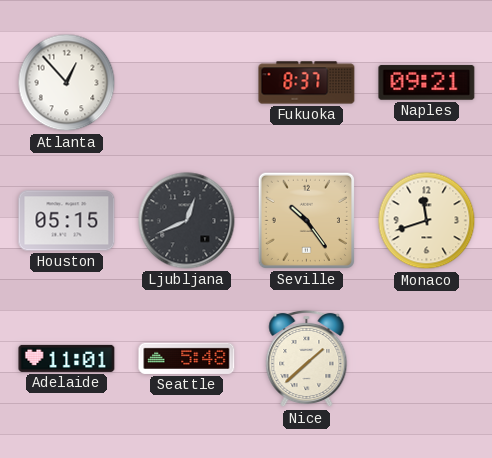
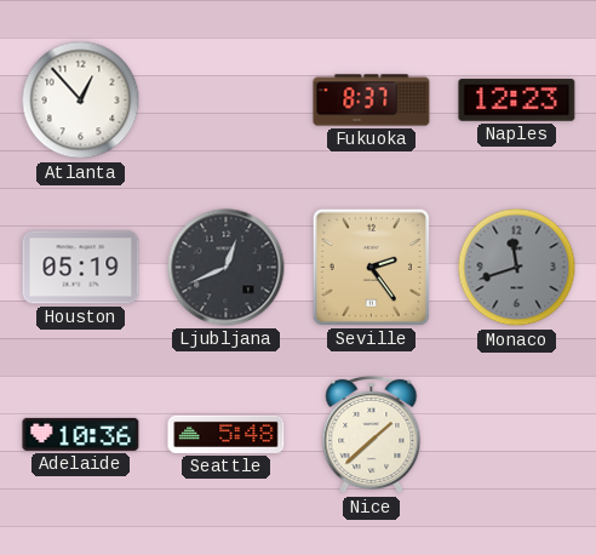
Naples: 09:21 -> 12:23
Houston: 05:15 -> 05:19
Seville: 10:24 -> 2:24
Monaco dial: cream -> grey
Adelaide: 11:01 -> 10:36
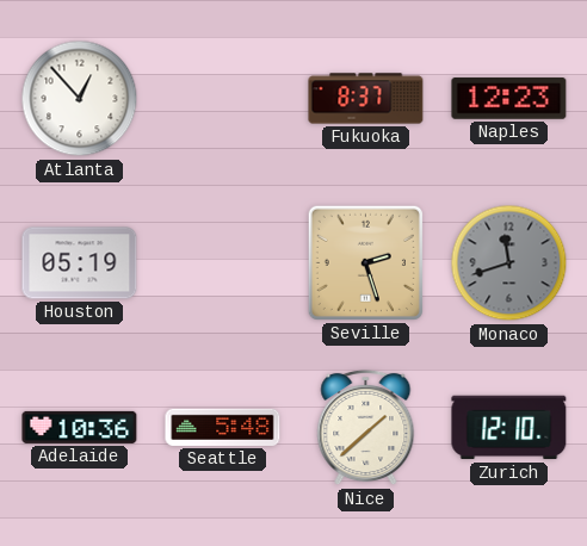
Ljubljana: 12:41 -> none
Seville: 2:24 -> 2:27
Zurich: none -> 12:10
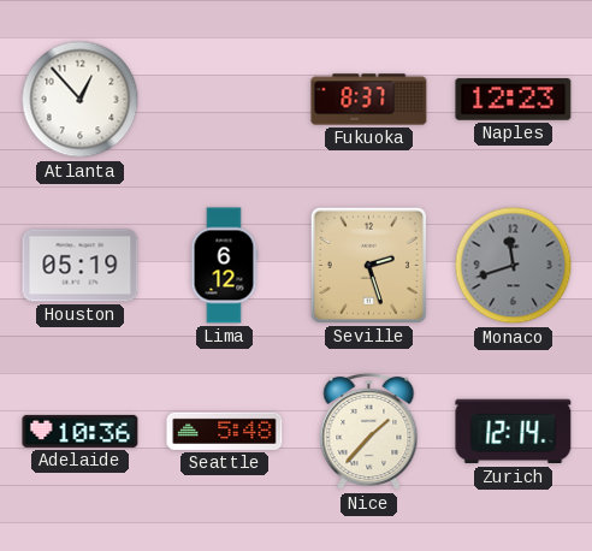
Lima: none -> 6:12
Nice: 1:38 -> 1:37
Zurich: 12:10 -> 12:14
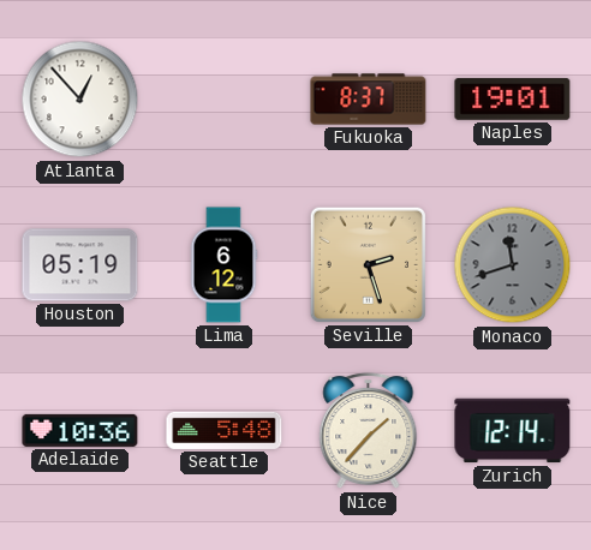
Naples: 12:23 -> 19:01
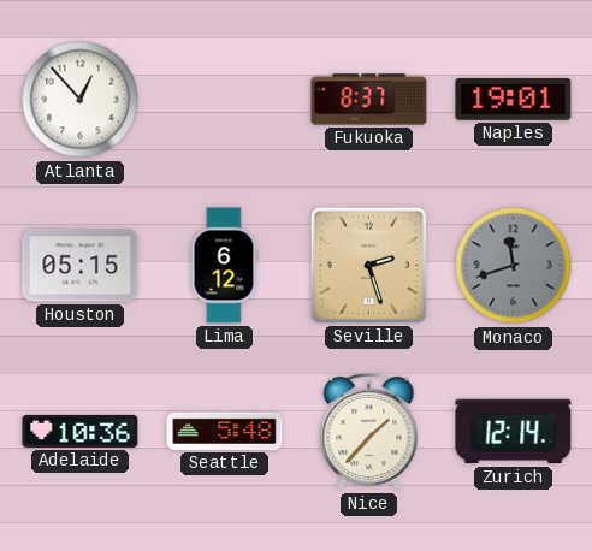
Houston: 05:19 -> 05:15
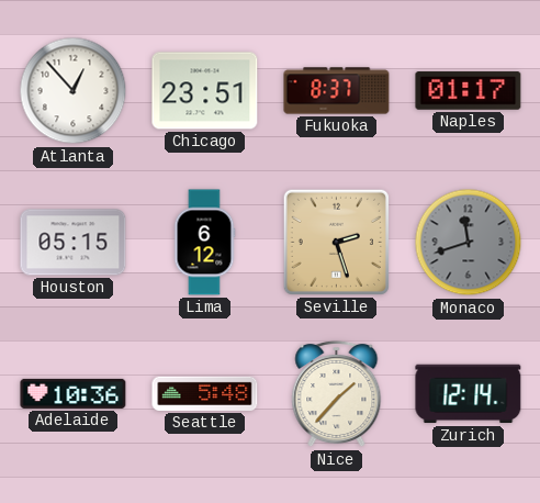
Chicago: none -> 23:51
Naples: 19:01 -> 01:17
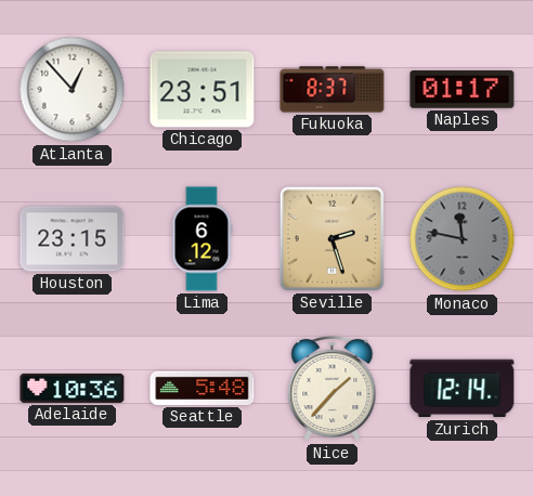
Houston: 05:15 -> 23:15
Monaco: 11:42 -> 11:47
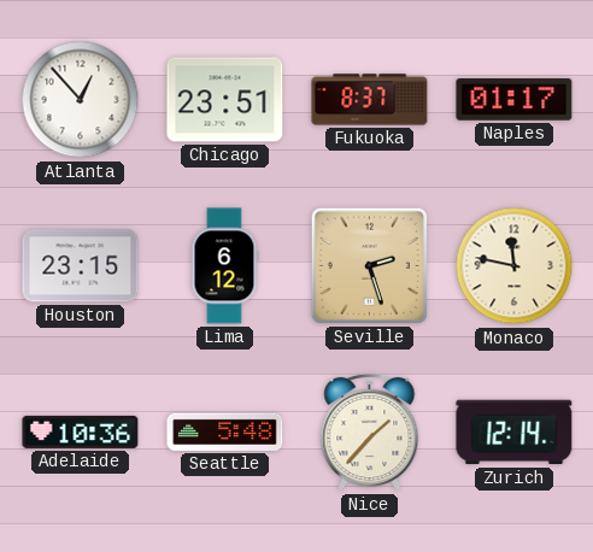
Monaco dial: grey -> cream
